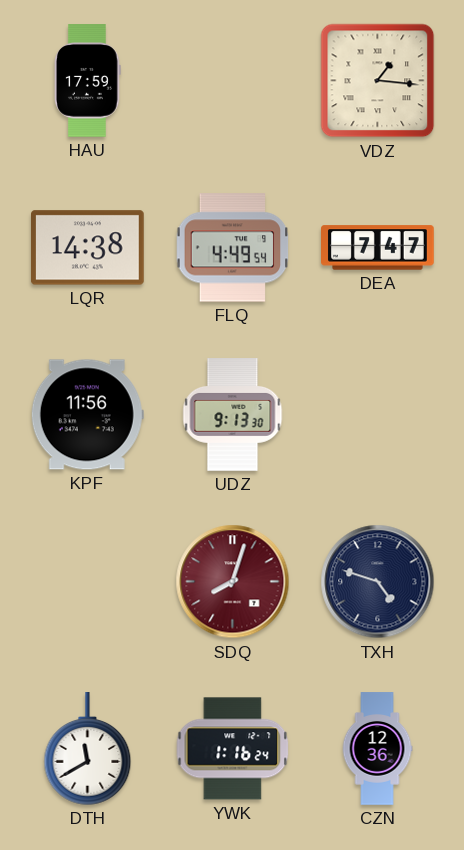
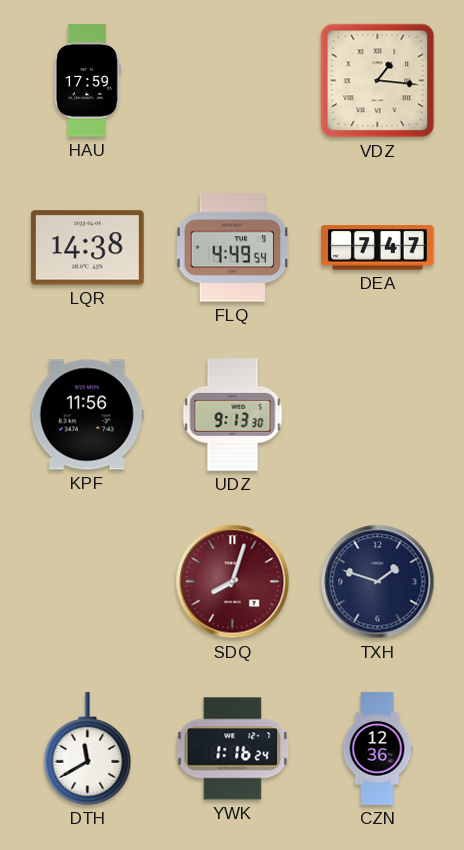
TXH: 4:48 -> 1:48
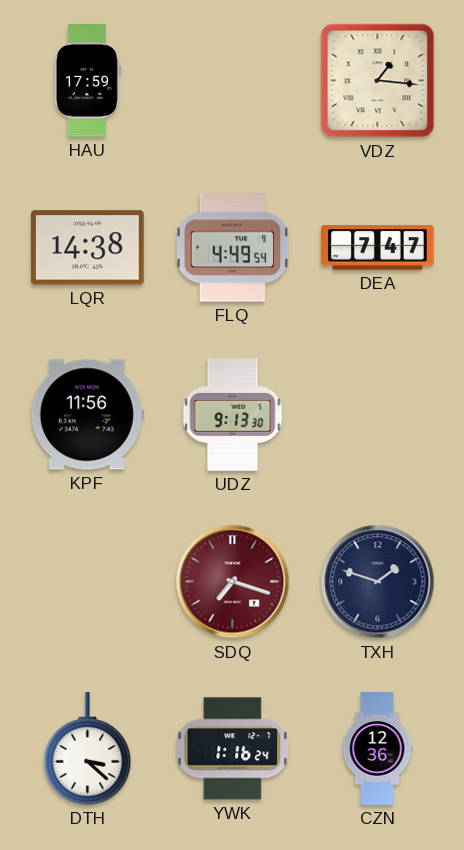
SDQ: 8:03 -> 7:18
DTH: 11:40 -> 3:22
